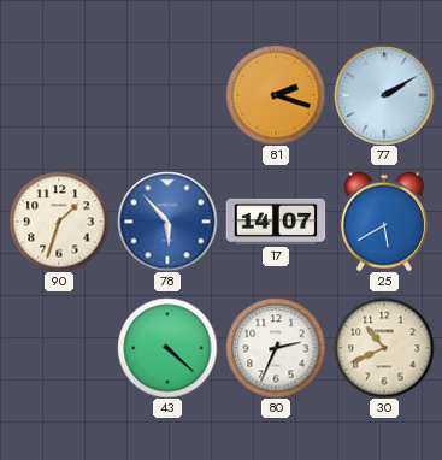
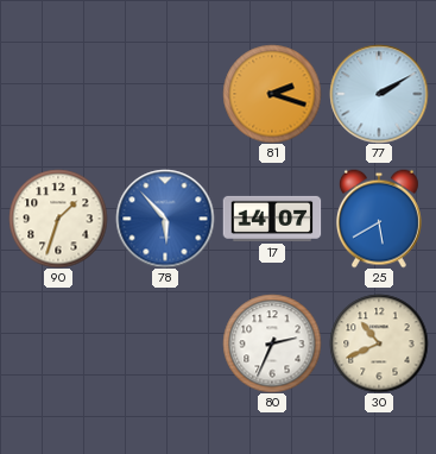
43: 4:22 -> none
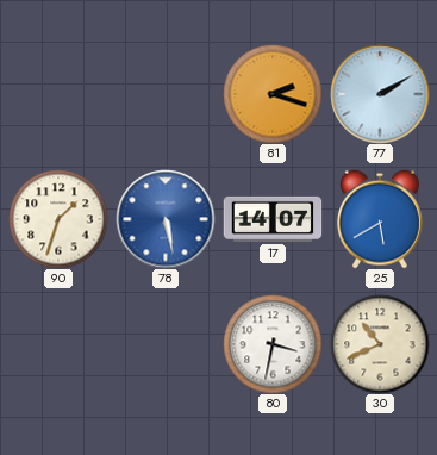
78: 5:53 -> 5:28
80: 2:34 -> 3:32
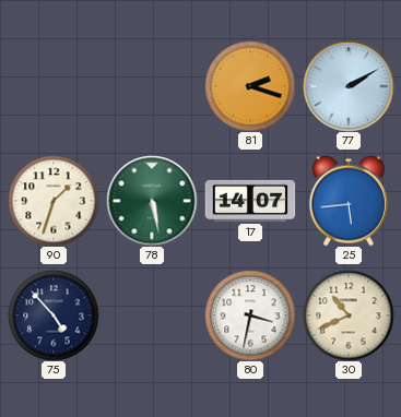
78 dial: blue -> green
25: 5:40 -> 5:44
75: none -> 4:53
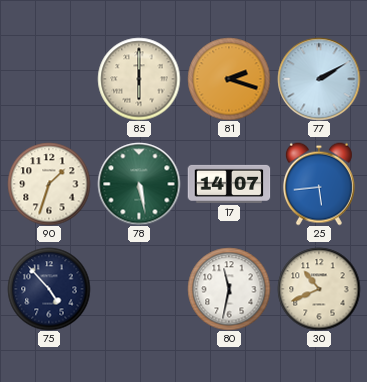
85: none -> 6:00
80: 3:32 -> 11:32
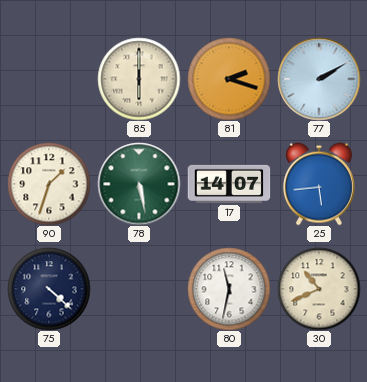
75: 4:53 -> 4:22
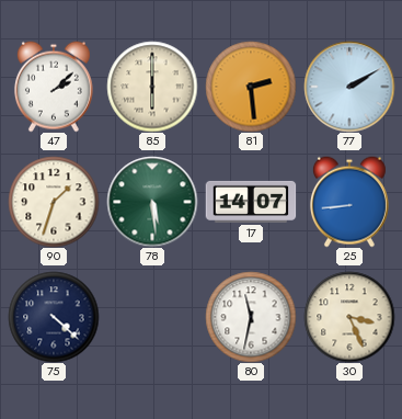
47: none -> 2:08
81: 2:18 -> 2:29
78: 5:28 -> 5:29
25: 5:44 -> 8:44
30: 10:41 -> 3:26
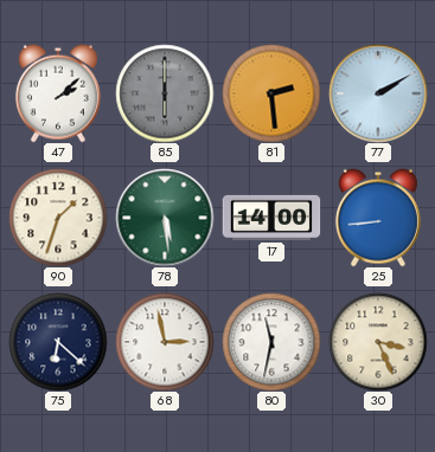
85 dial: cream -> grey
17: 14:07 -> 14:00
75: 4:22 -> 6:22
68: none -> 2:58
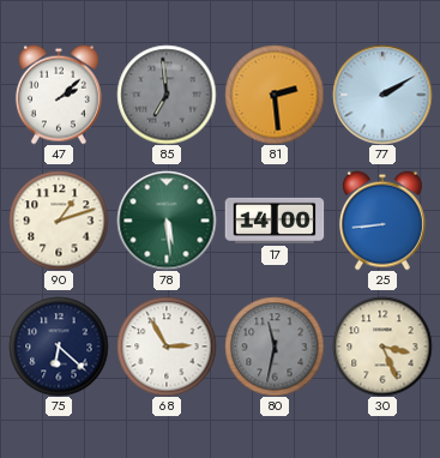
85: 6:00 -> 6:59
90: 1:33 -> 1:12
68: 2:58 -> 2:55
80 dial: white -> grey
